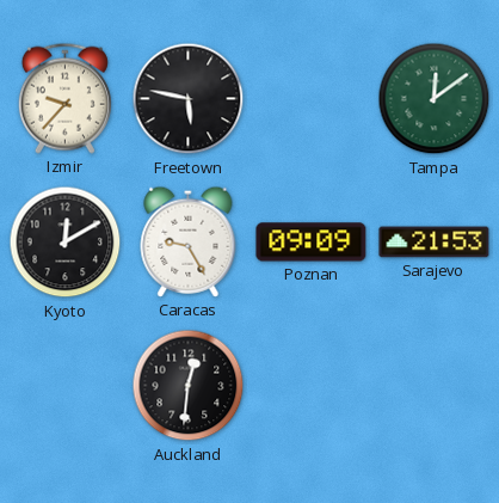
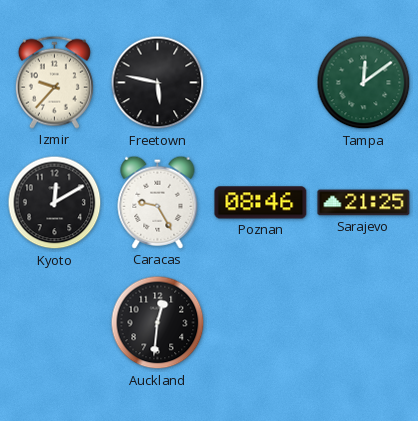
Poznan: 09:09 -> 08:46
Sarajevo: 21:53 -> 21:25
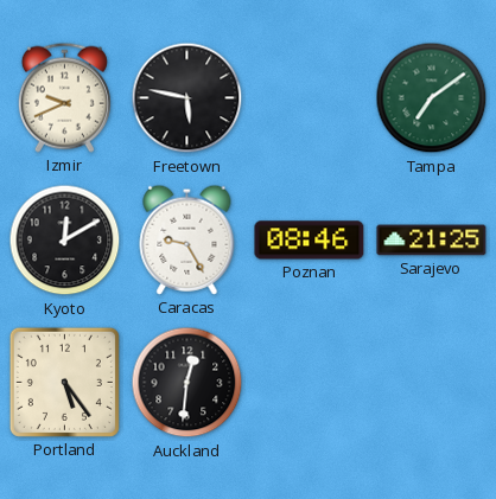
Izmir: 9:37 -> 9:41
Tampa: 12:09 -> 7:09
Portland: none -> 5:24
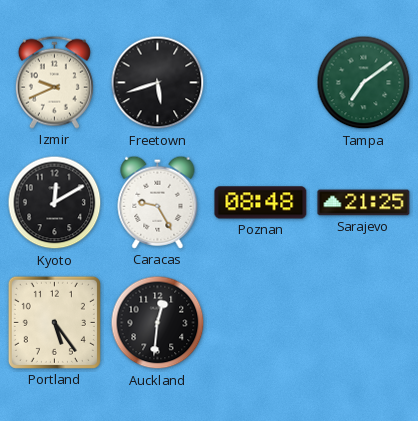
Freetown: 5:47 -> 5:42
Poznan: 08:46 -> 08:48
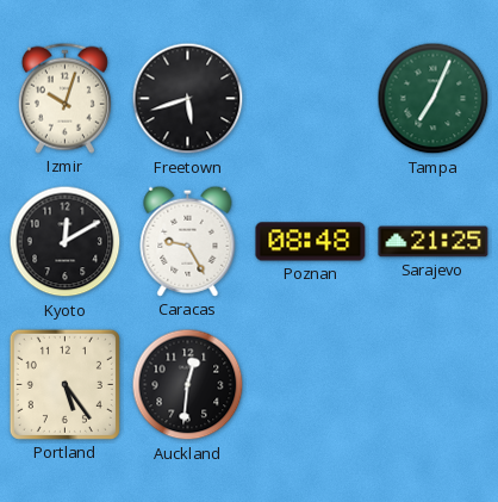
Izmir: 9:41 -> 10:03
Tampa: 7:09 -> 7:04
